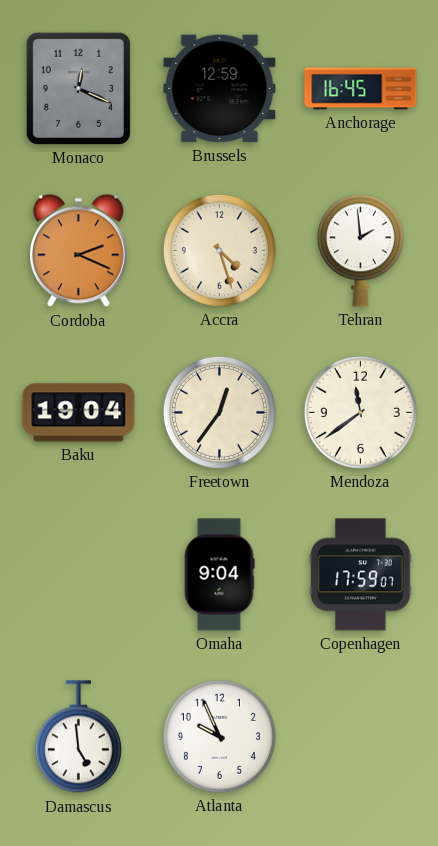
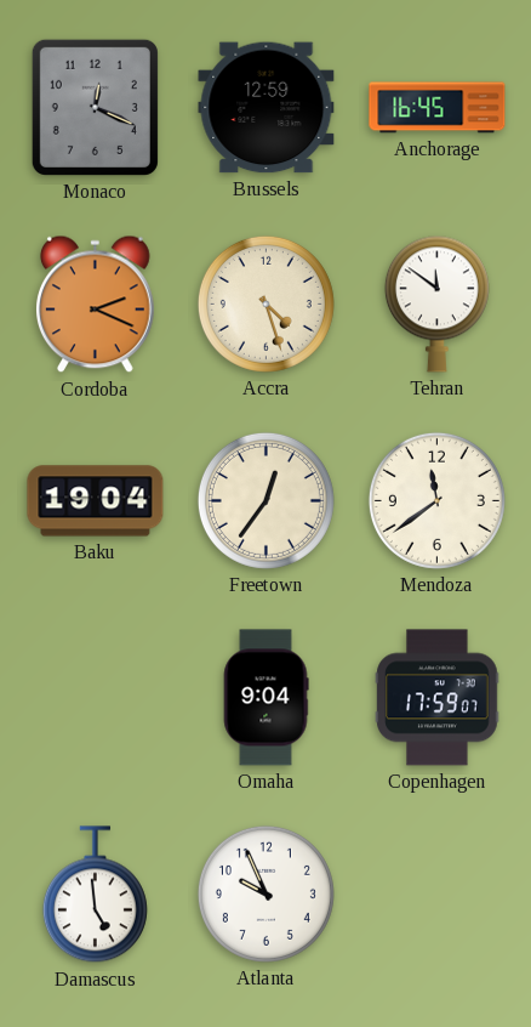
Tehran: 1:59 -> 11:51
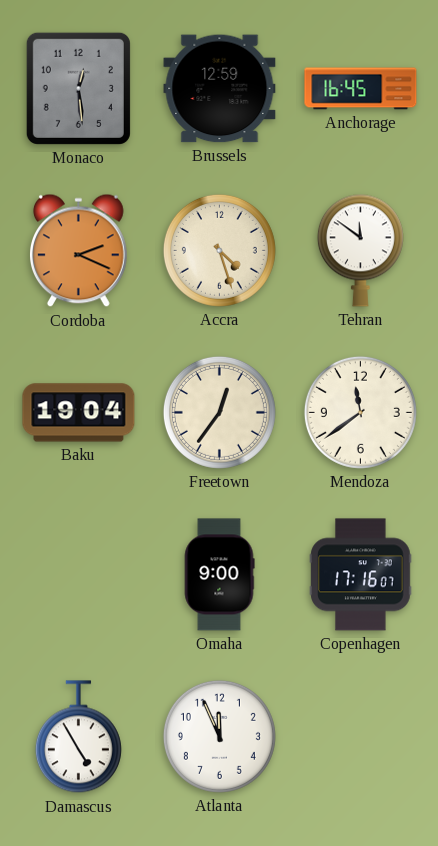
Monaco: 12:19 -> 12:29
Omaha: 9:04 -> 9:00
Copenhagen: 17:59 -> 17:16
Damascus: 4:59 -> 4:55
Atlanta: 9:56 -> 11:56
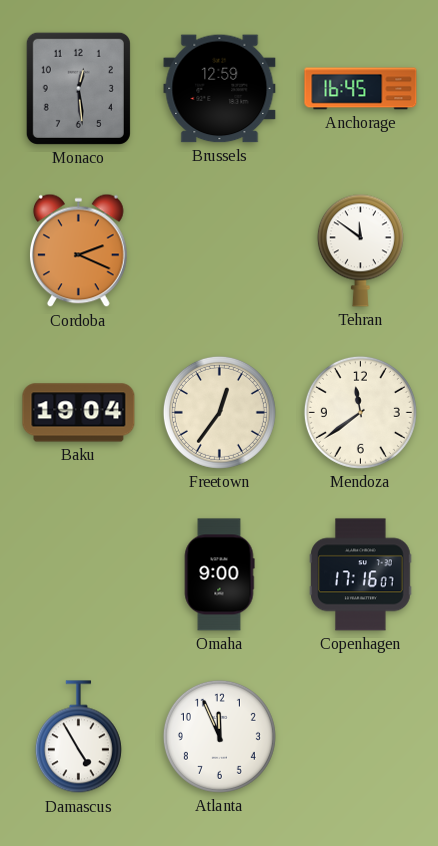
Accra: 4:27 -> none
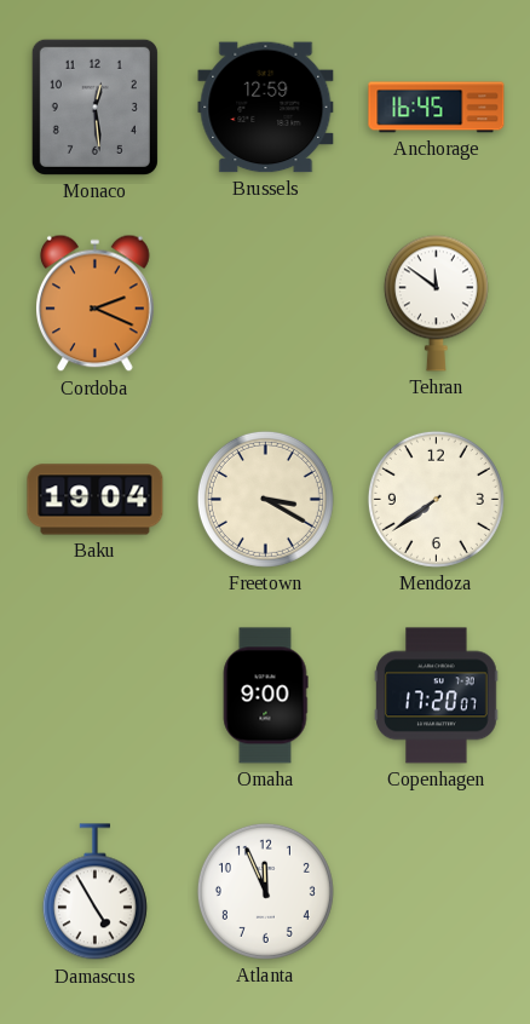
Freetown: 12:36 -> 3:20
Mendoza: 11:39 -> 7:39
Copenhagen: 17:16 -> 17:20
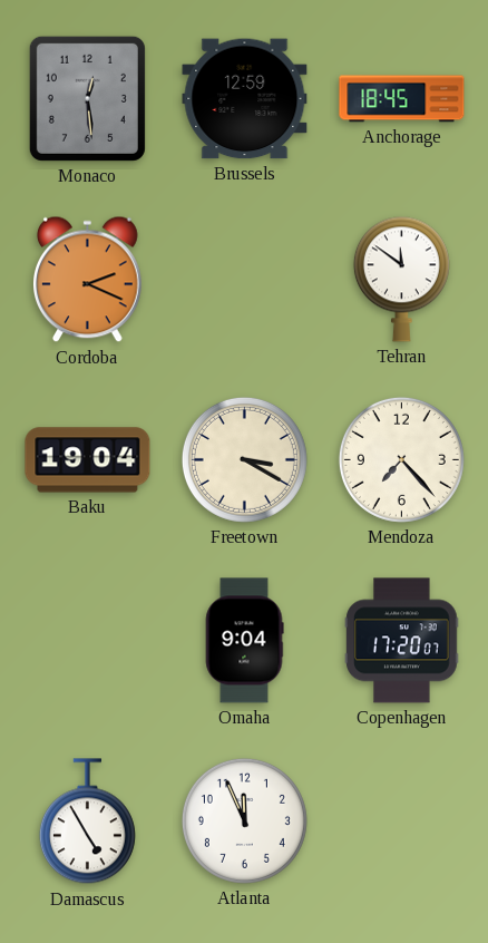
Anchorage: 16:45 -> 18:45
Mendoza: 7:39 -> 7:23
Omaha: 9:00 -> 9:04
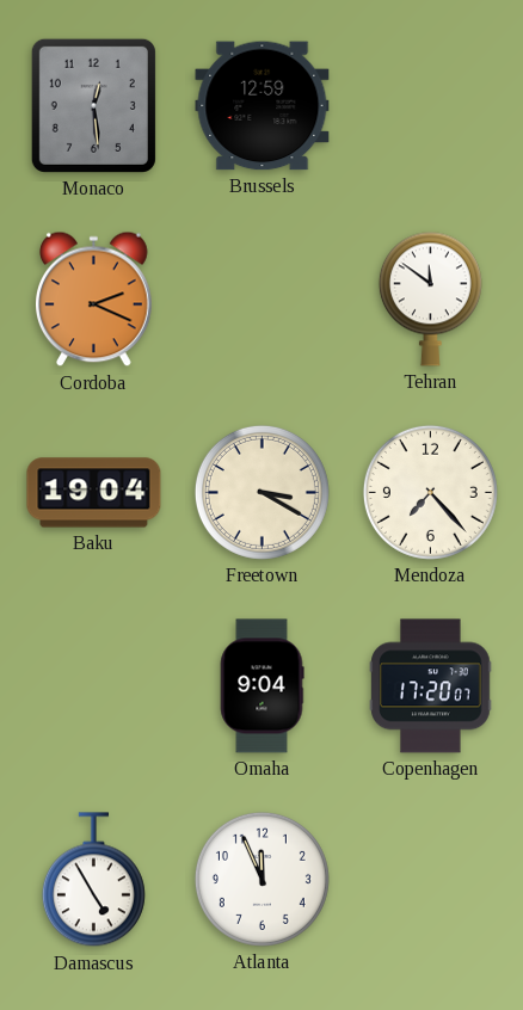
Anchorage: 18:45 -> none
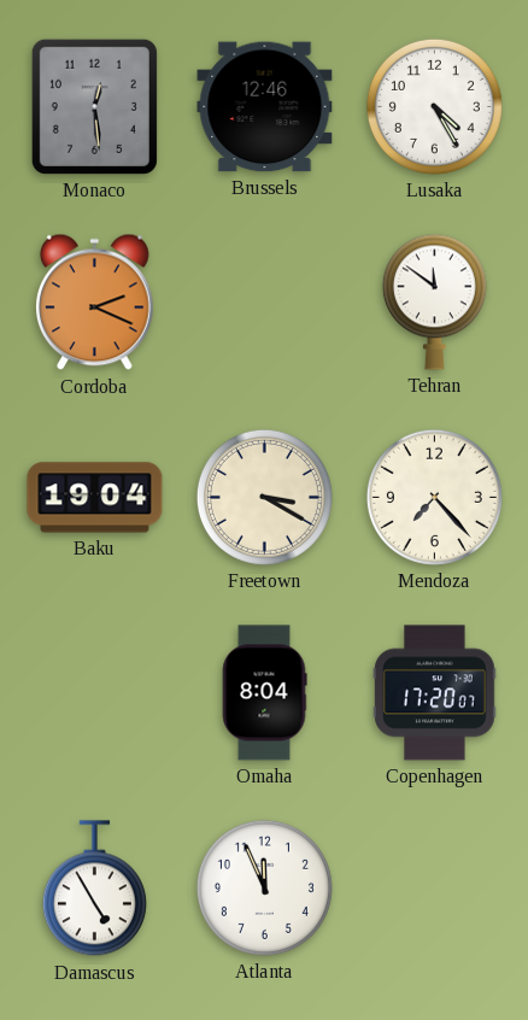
Brussels: 12:59 -> 12:46
Lusaka: none -> 4:25
Omaha: 9:04 -> 8:04
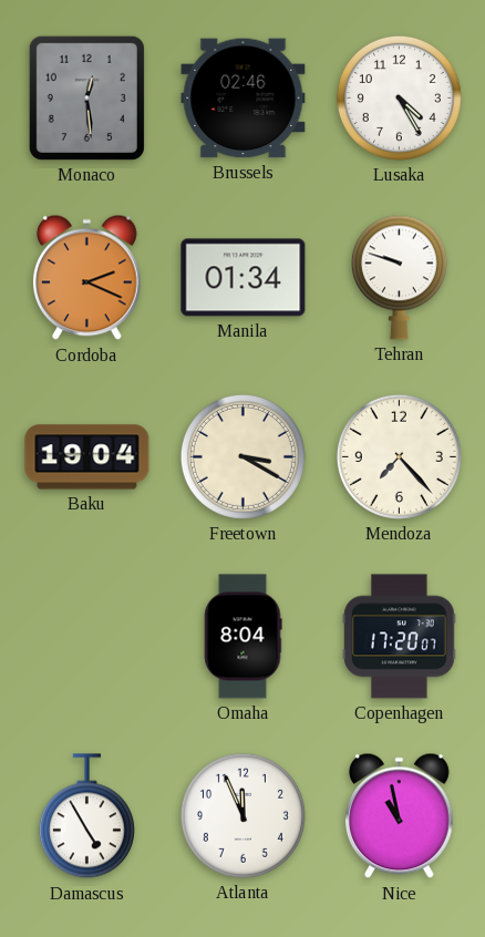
Brussels: 12:46 -> 02:46
Manila: none -> 01:34
Tehran: 11:51 -> 9:48
Nice: none -> 10:58
